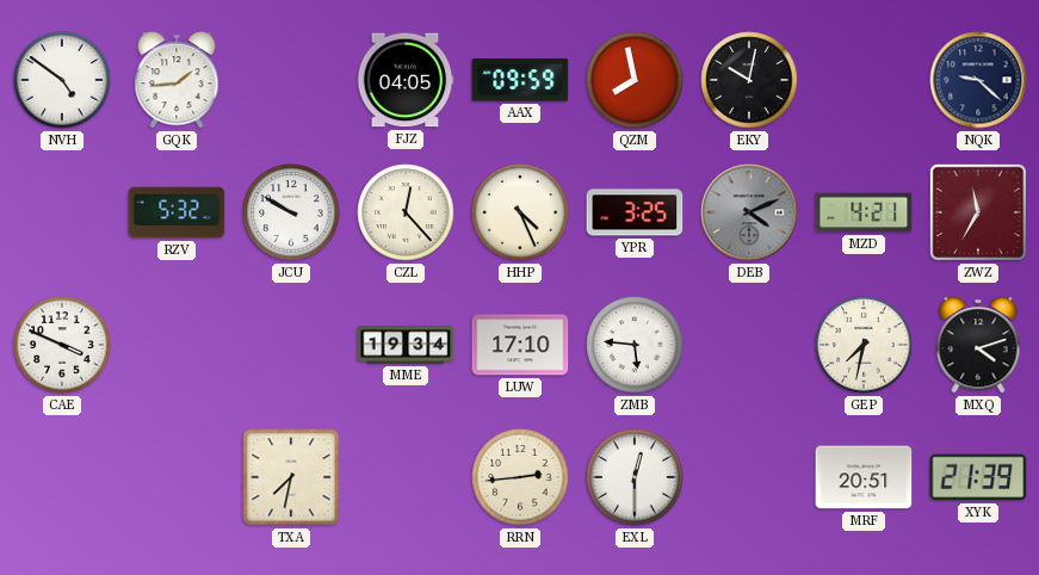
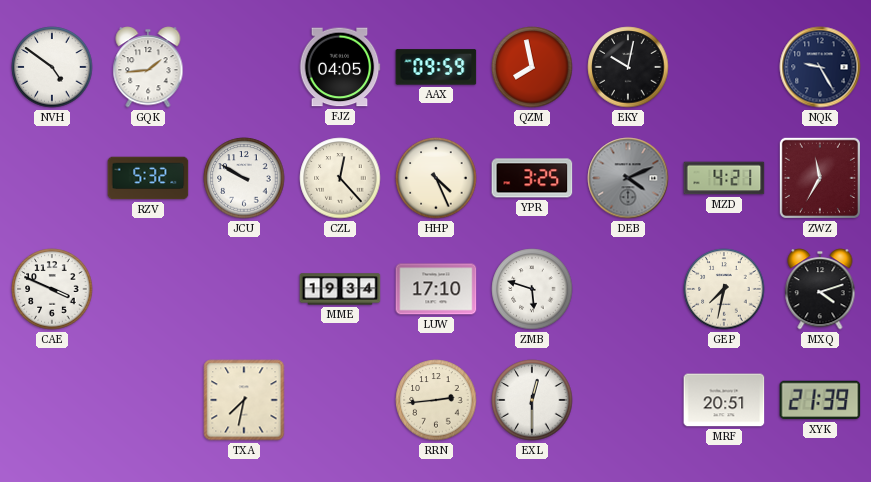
NQK: 9:22 -> 9:25
ZMB: 5:46 -> 5:48
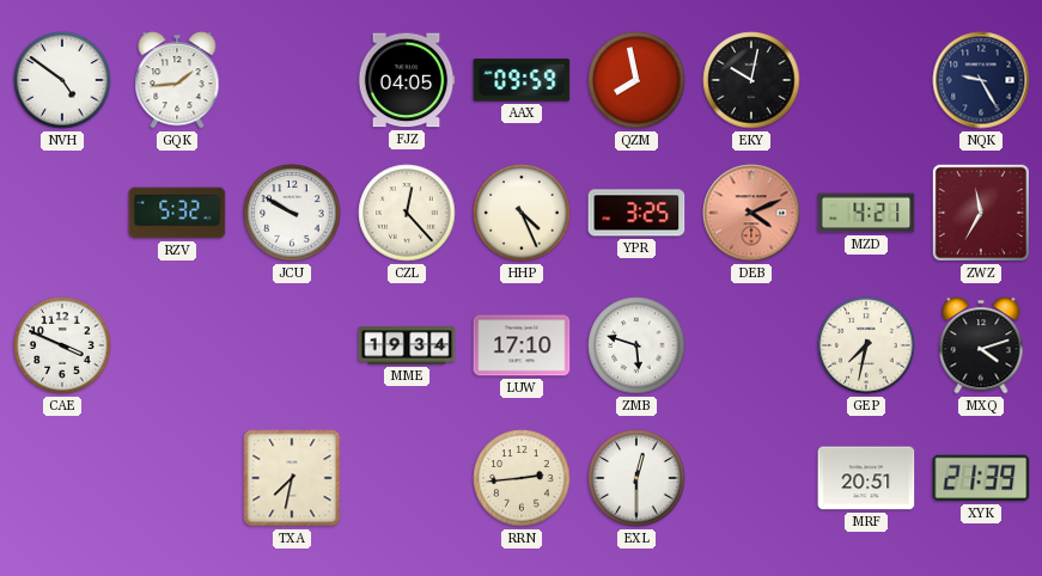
DEB dial: grey -> salmon
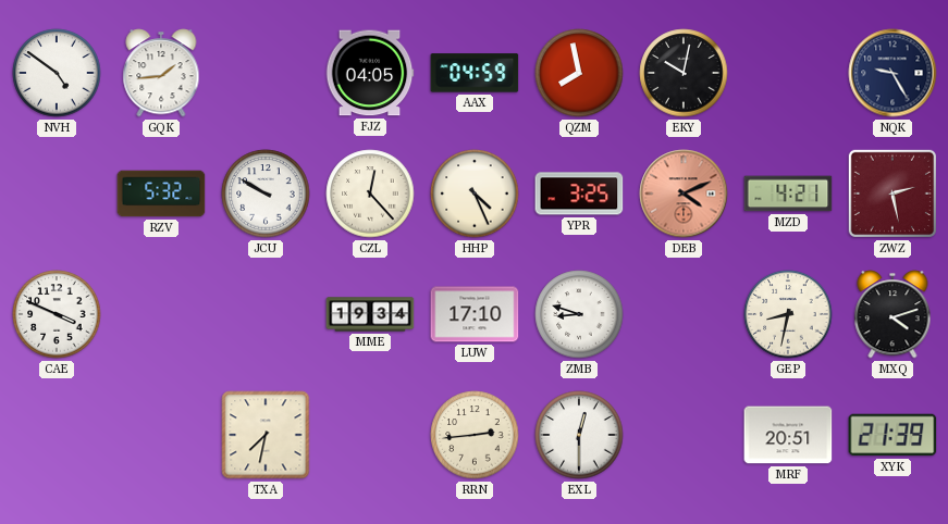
AAX: 09:59 -> 04:59
ZWZ: 11:35 -> 2:28
ZMB: 5:48 -> 8:48
GEP: 7:32 -> 8:32
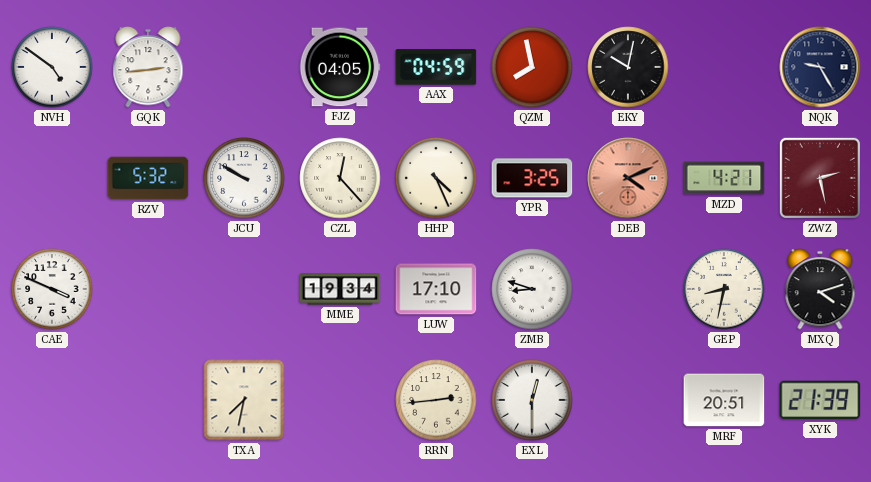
GQK: 1:44 -> 2:44
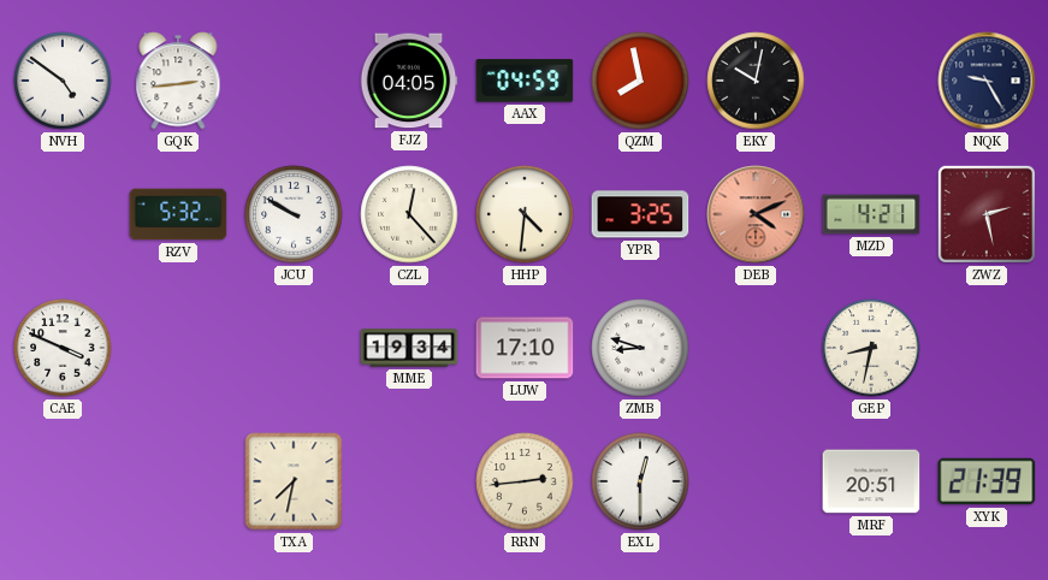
HHP: 4:26 -> 4:31
MXQ: 4:12 -> none
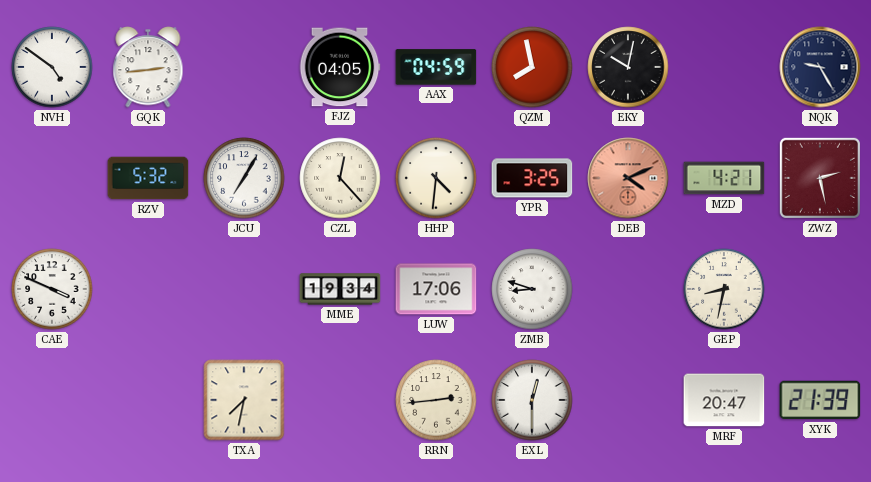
JCU: 9:50 -> 7:05
LUW: 17:10 -> 17:06
MRF: 20:51 -> 20:47
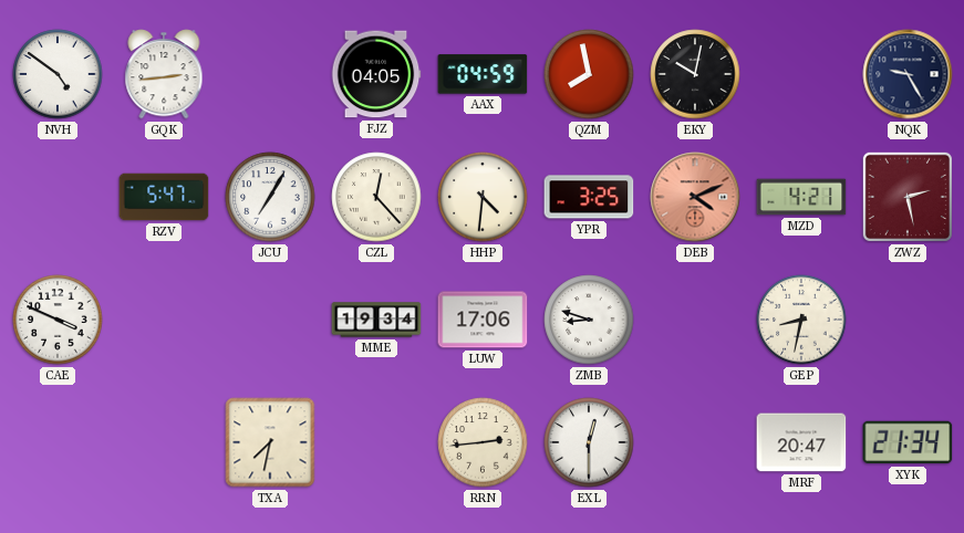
RZV: 5:32 -> 5:47
XYK: 21:39 -> 21:34
